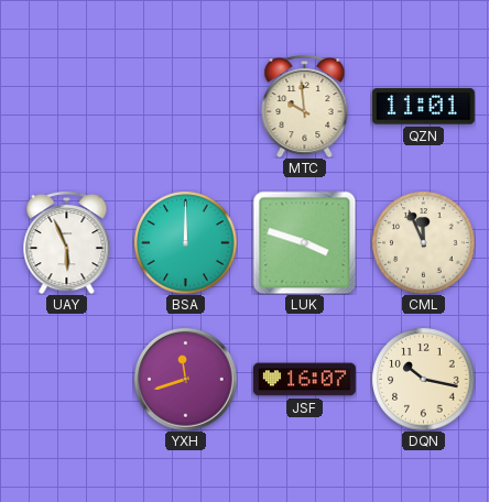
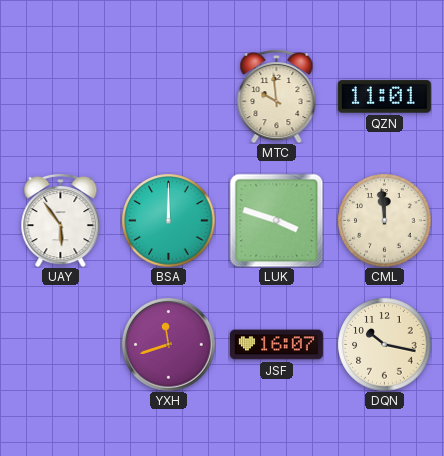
UAY: 5:56 -> 5:54
CML: 11:56 -> 11:59
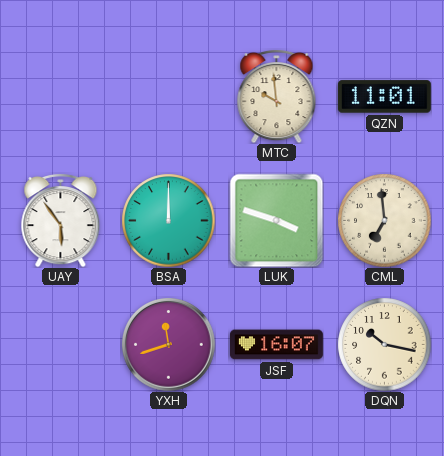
CML: 11:59 -> 6:59
